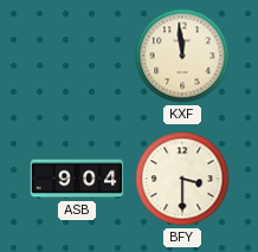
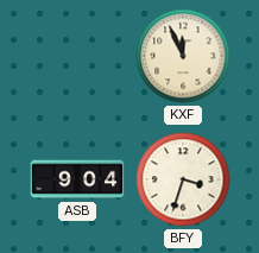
KXF: 11:59 -> 11:56
BFY: 3:30 -> 3:33
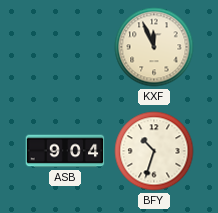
BFY: 3:33 -> 10:33
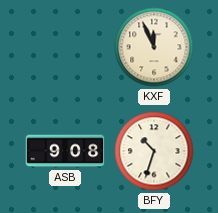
ASB: 9:04 -> 9:08
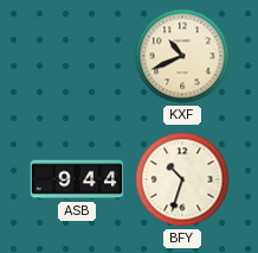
KXF: 11:56 -> 10:41
ASB: 9:08 -> 9:44
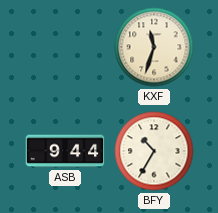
KXF: 10:41 -> 11:33
BFY: 10:33 -> 10:35
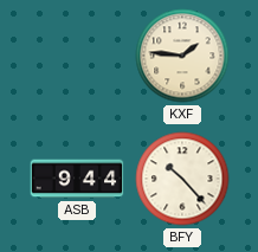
KXF: 11:33 -> 1:46
BFY: 10:35 -> 10:23
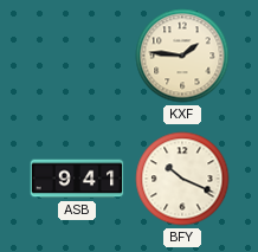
ASB: 9:44 -> 9:41
BFY: 10:23 -> 10:19
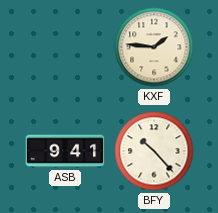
BFY: 10:19 -> 10:23
